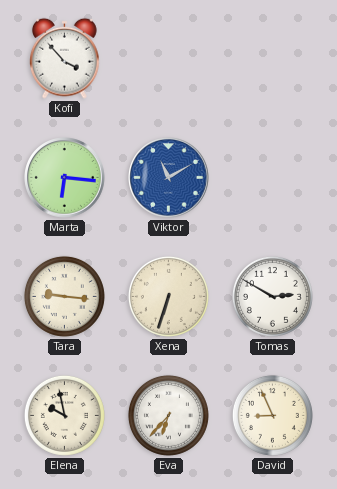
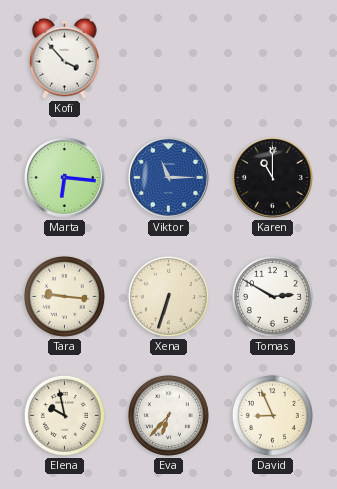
Viktor: 11:10 -> 11:15
Karen: none -> 11:00
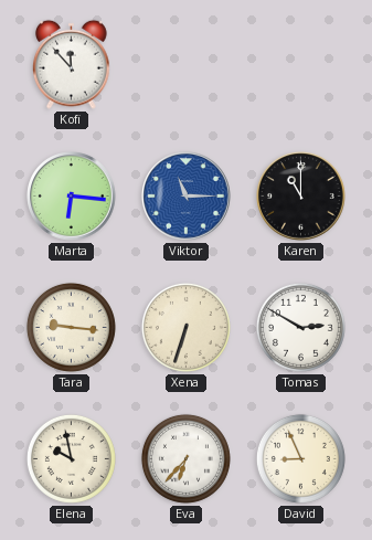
Kofi: 3:53 -> 11:53
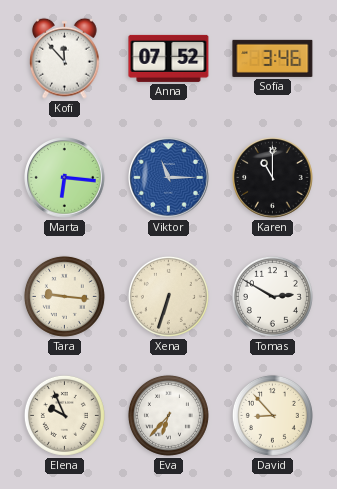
Anna: none -> 07:52
Sofia: none -> 3:46
Elena: 9:58 -> 9:56
David: 8:56 -> 8:53
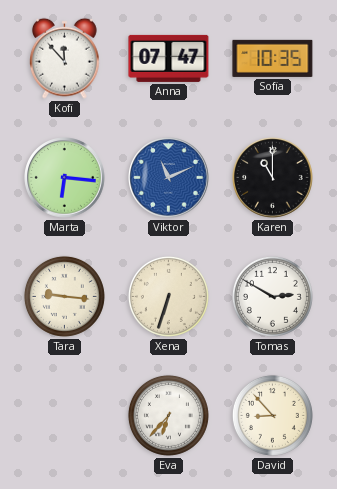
Anna: 07:52 -> 07:47
Sofia: 3:46 -> 10:35
Viktor: 11:15 -> 11:11
Elena: 9:56 -> none
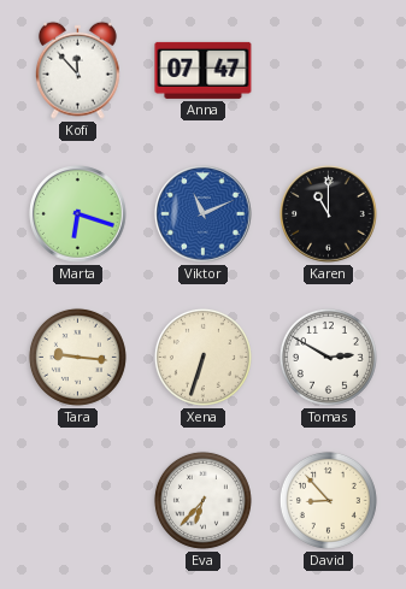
Sofia: 10:35 -> none
Marta: 6:16 -> 6:18
